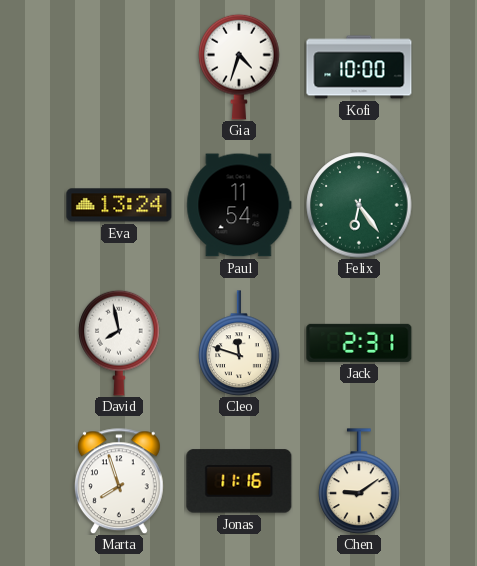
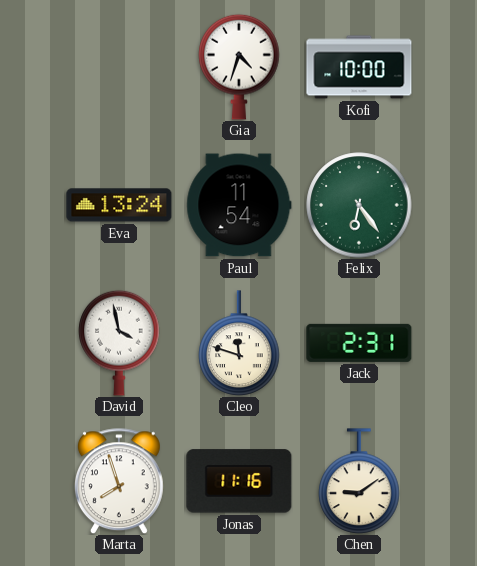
David: 7:58 -> 3:58
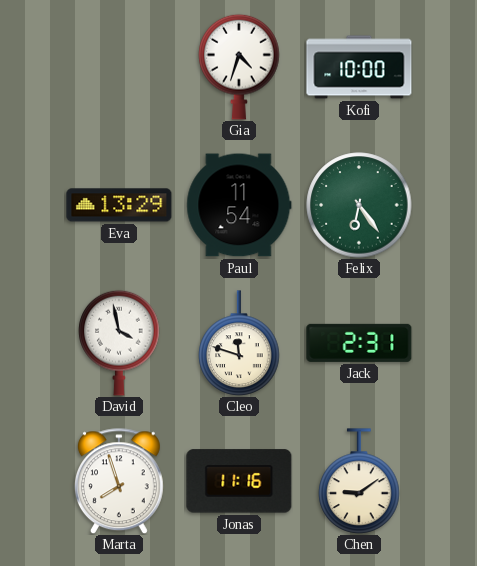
Eva: 13:24 -> 13:29
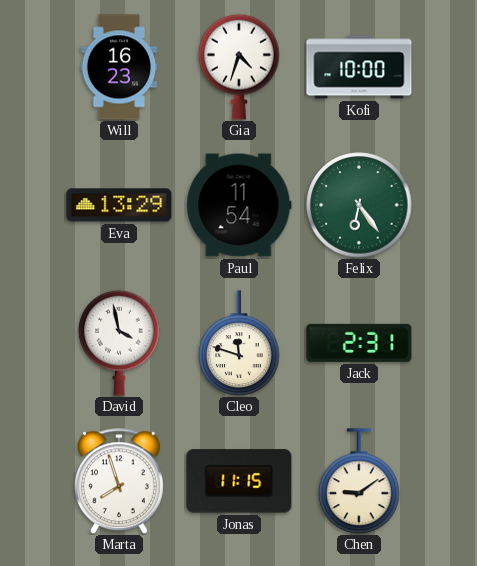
Will: none -> 16:23
Jonas: 11:16 -> 11:15
